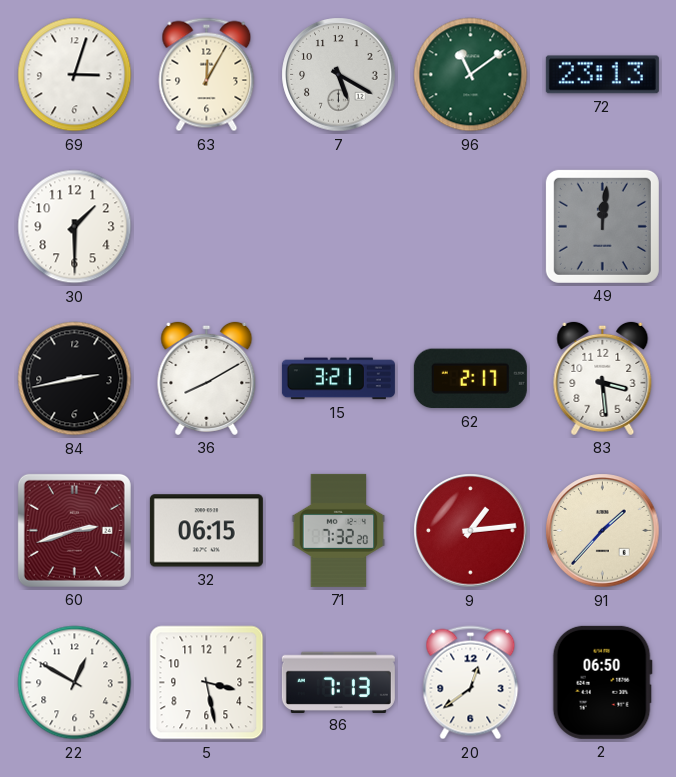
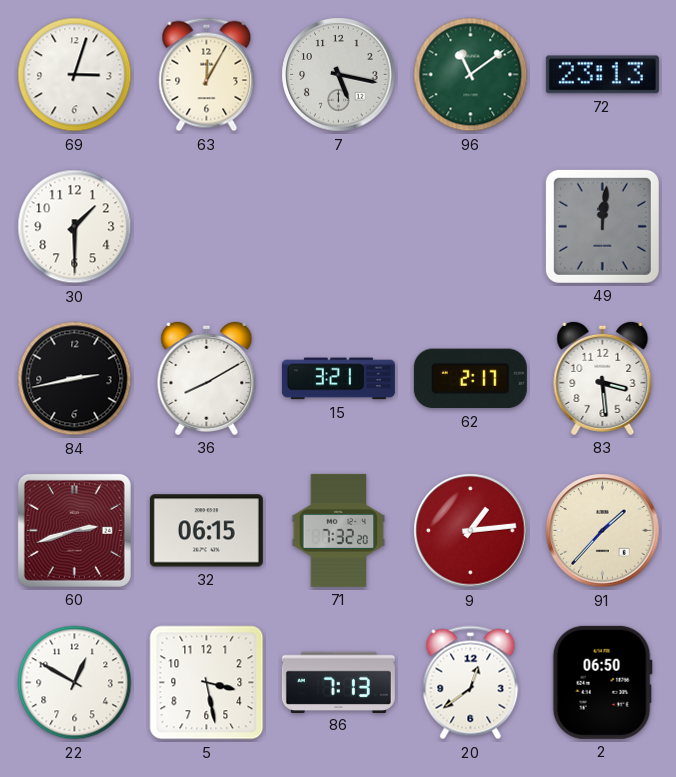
7: 5:20 -> 5:17
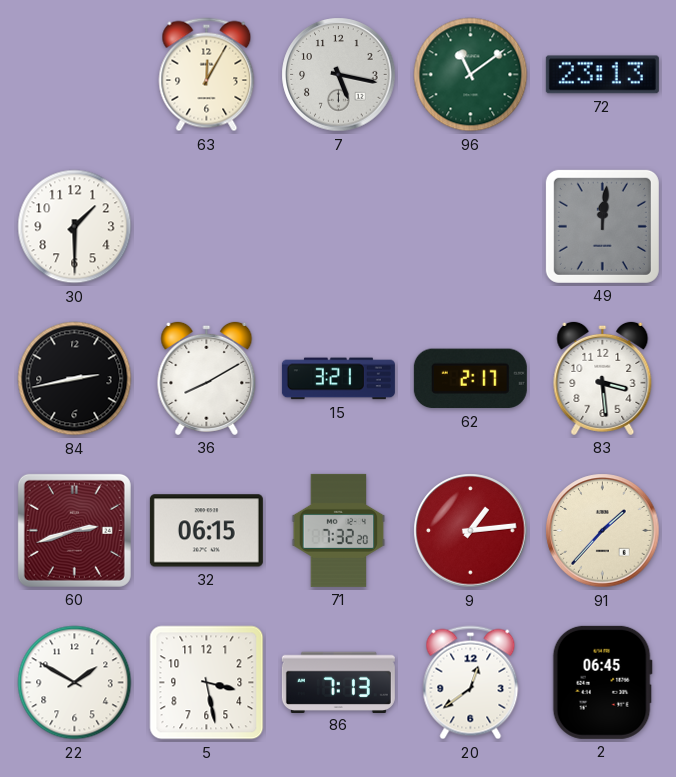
69: 3:03 -> none
22: 12:50 -> 1:50
2: 06:50 -> 06:45
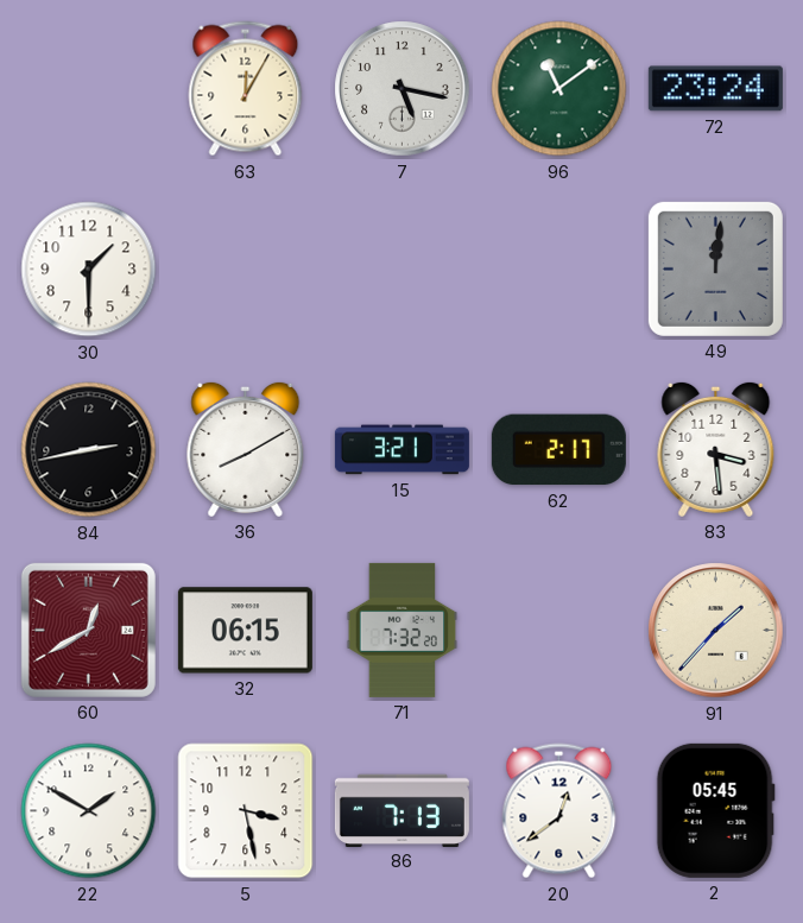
72: 23:13 -> 23:24
60: 2:42 -> 12:40
9: 1:14 -> none
2: 06:45 -> 05:45
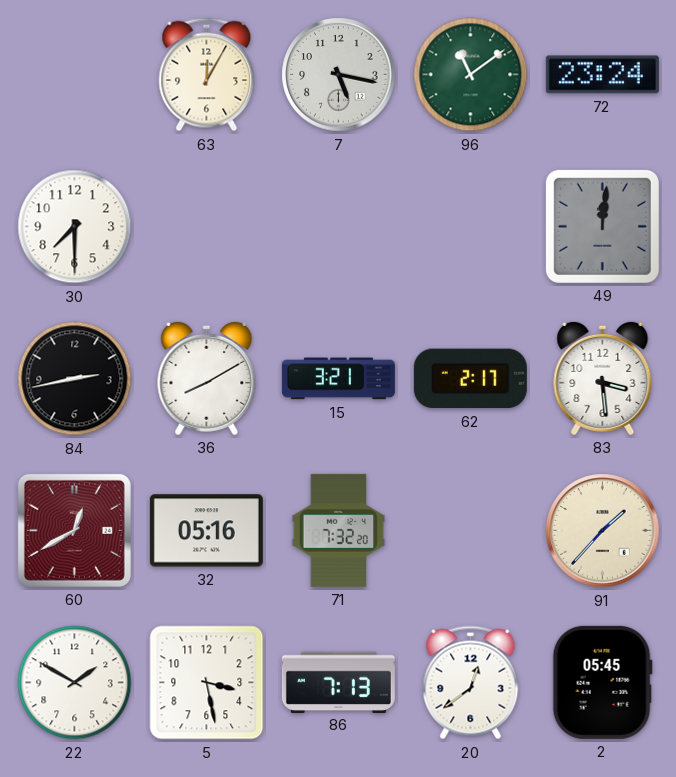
30: 1:30 -> 7:30
32: 06:15 -> 05:16
